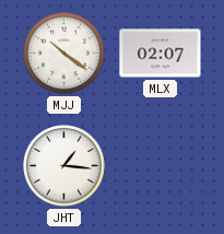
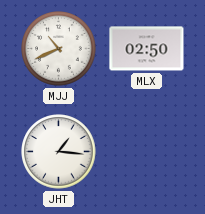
MJJ: 10:21 -> 10:41
MLX: 02:07 -> 02:50
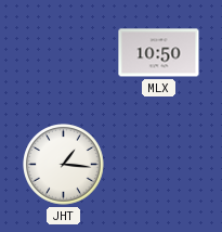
MJJ: 10:41 -> none
MLX: 02:50 -> 10:50
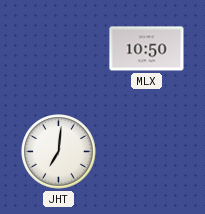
JHT: 1:16 -> 7:01
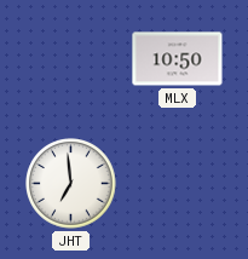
JHT: 7:01 -> 6:59
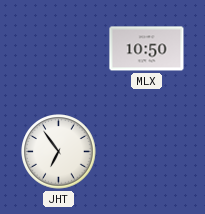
JHT: 6:59 -> 6:54
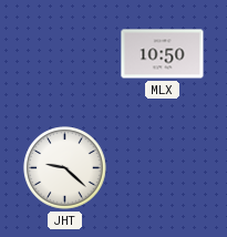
JHT: 6:54 -> 9:22
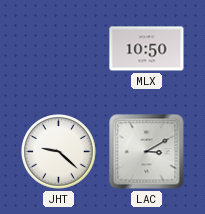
LAC: none -> 3:10
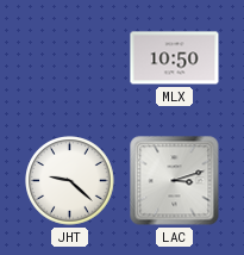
LAC: 3:10 -> 3:12
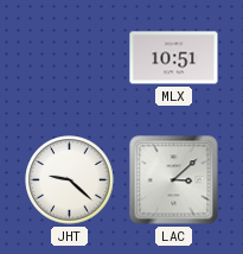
MLX: 10:50 -> 10:51
LAC: 3:12 -> 3:08
